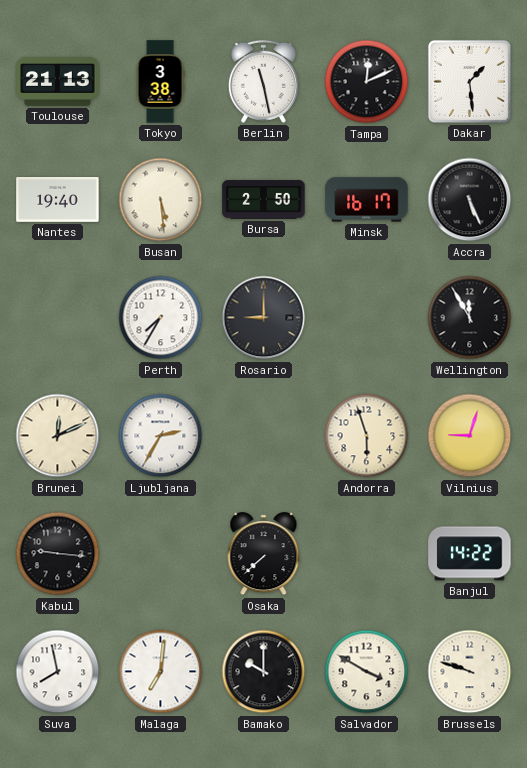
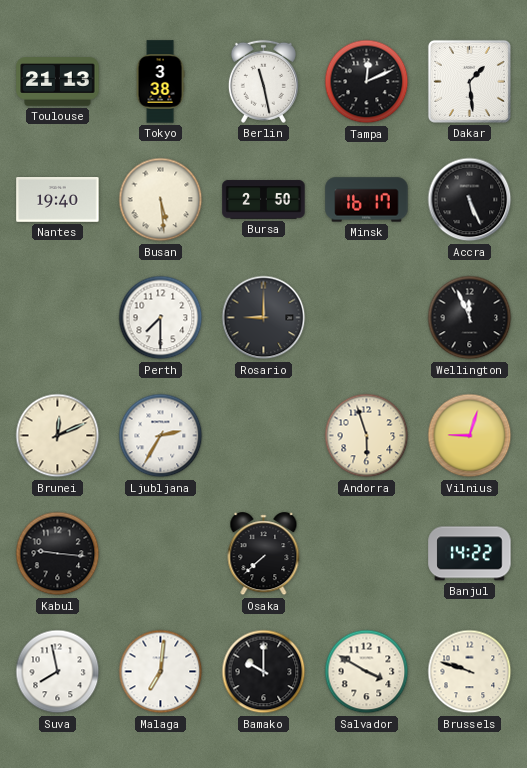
Perth: 7:35 -> 7:30
Wellington: 11:55 -> 11:56
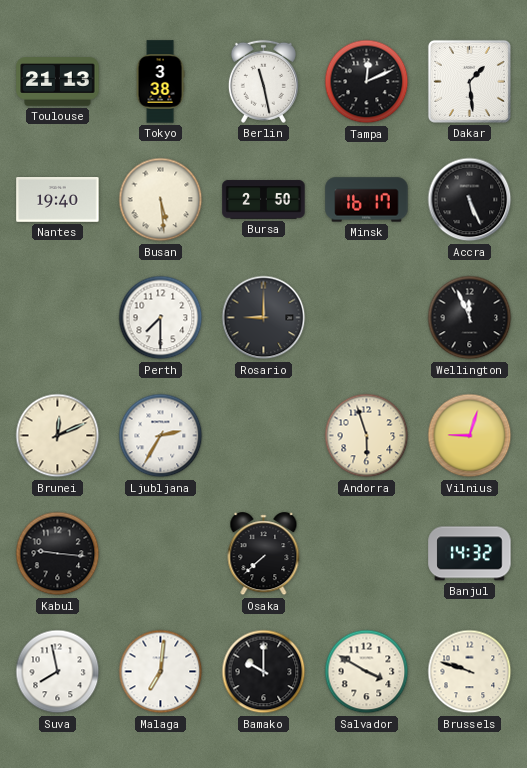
Banjul: 14:22 -> 14:32
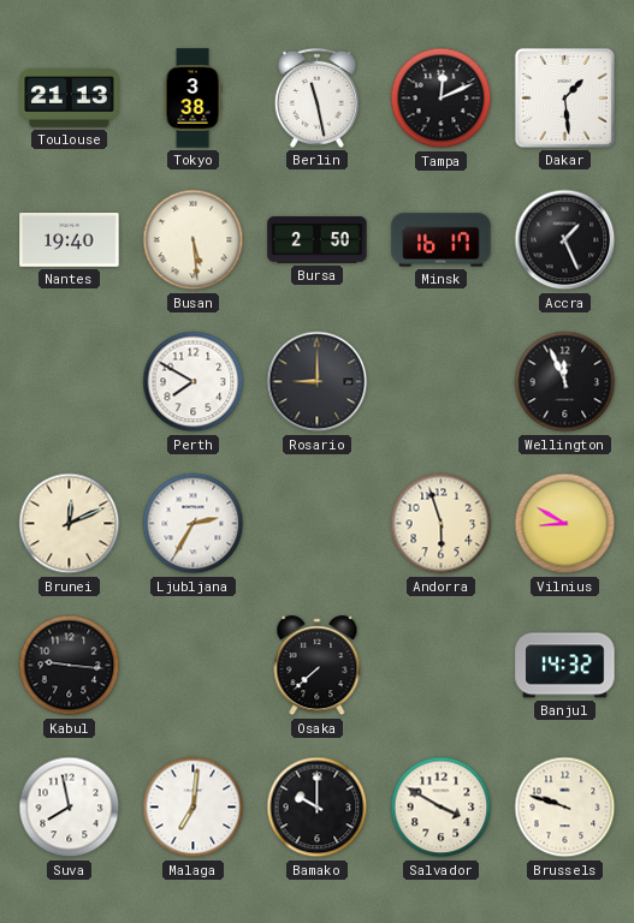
Accra: 5:26 -> 1:26
Perth: 7:30 -> 7:50
Vilnius: 9:03 -> 8:50
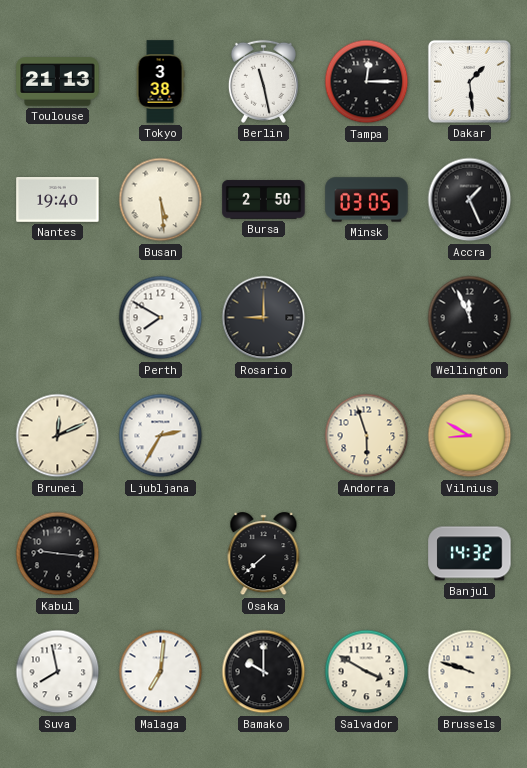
Tampa: 12:11 -> 12:15
Minsk: 16:17 -> 03:05
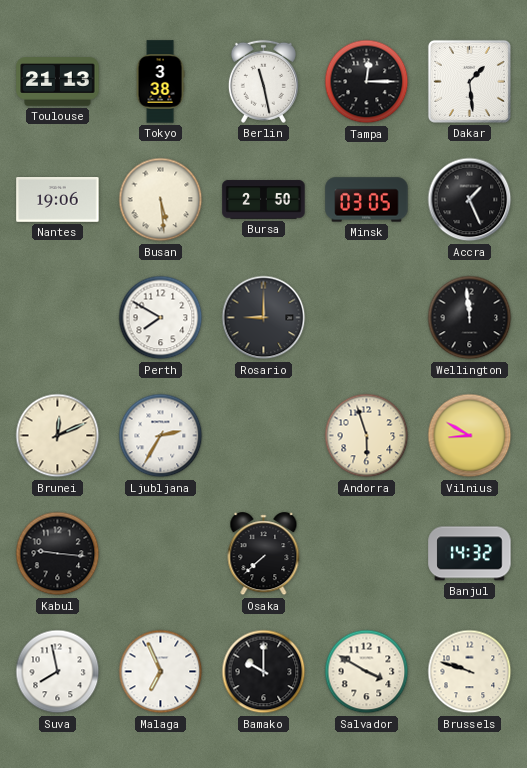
Nantes: 19:40 -> 19:06
Wellington: 11:56 -> 11:59
Malaga: 7:01 -> 6:56
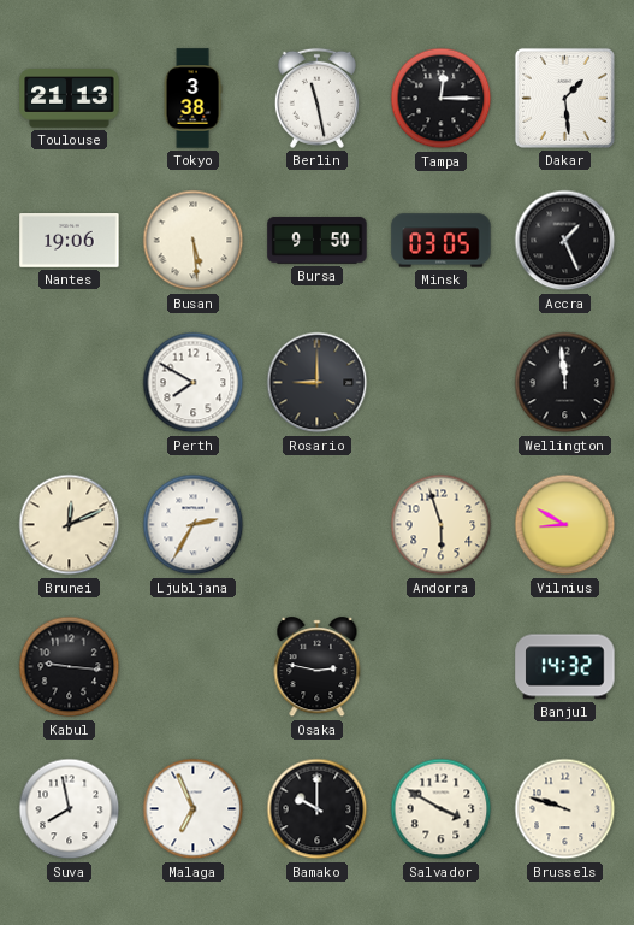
Bursa: 2:50 -> 9:50
Osaka: 7:38 -> 2:47
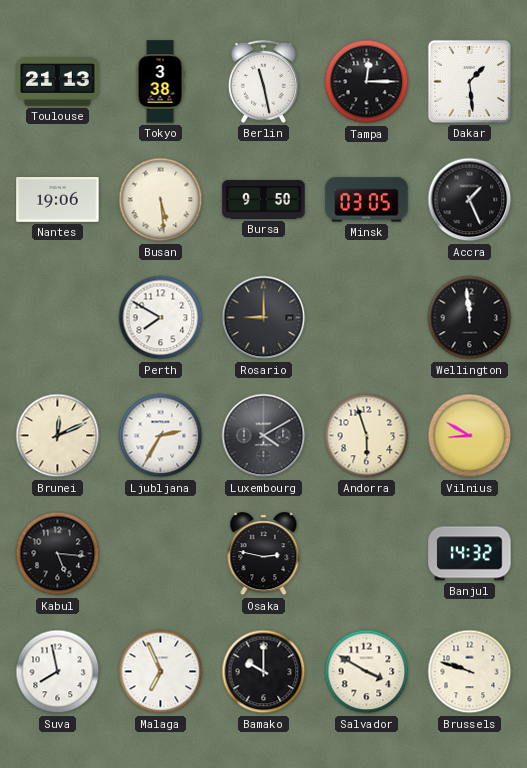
Luxembourg: none -> 4:10
Kabul: 9:16 -> 5:16
